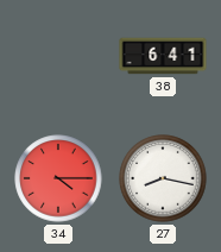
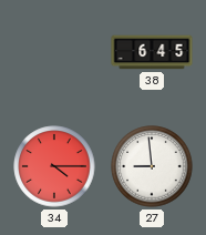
38: 6:41 -> 6:45
27: 8:17 -> 8:59
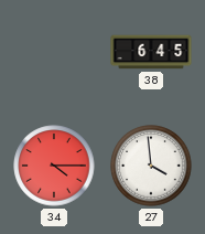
27: 8:59 -> 3:59
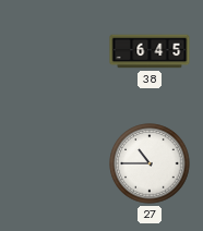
34: 4:15 -> none
27: 3:59 -> 10:45
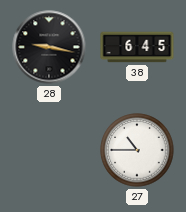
28: none -> 9:17
